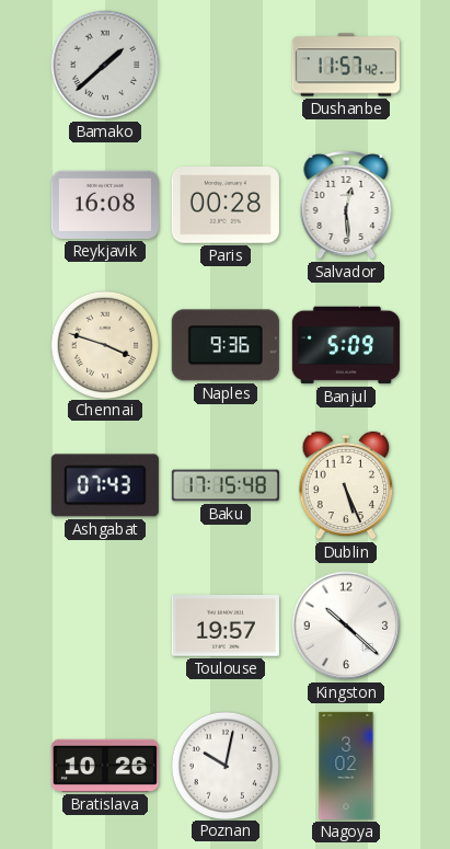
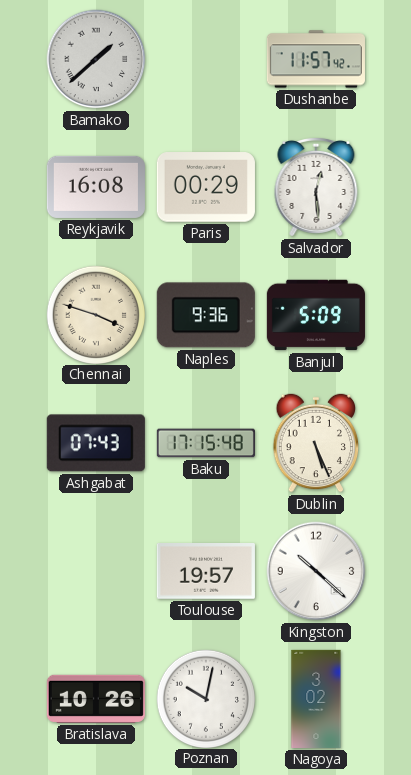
Paris: 00:28 -> 00:29
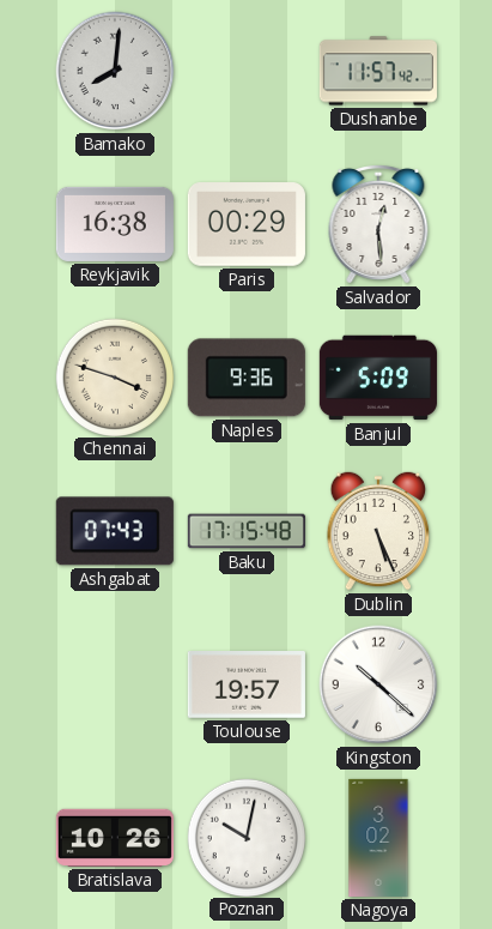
Bamako: 1:38 -> 8:01
Reykjavik: 16:08 -> 16:38
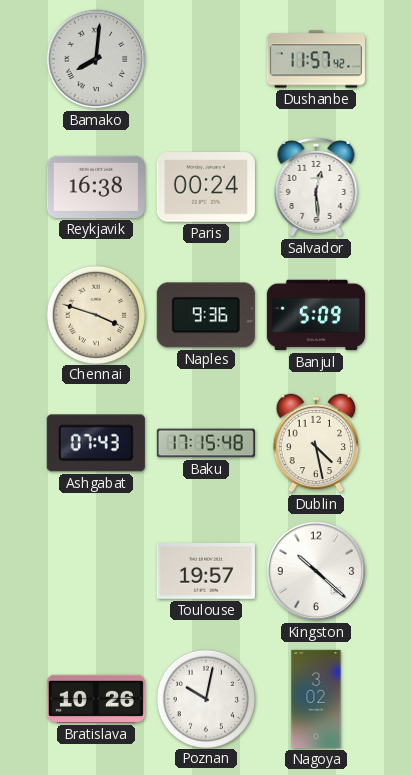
Paris: 00:29 -> 00:24
Dublin: 5:26 -> 4:28
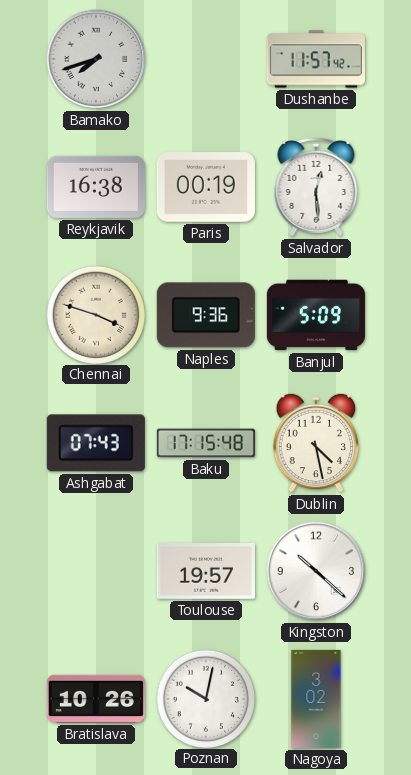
Bamako: 8:01 -> 7:42
Paris: 00:24 -> 00:19
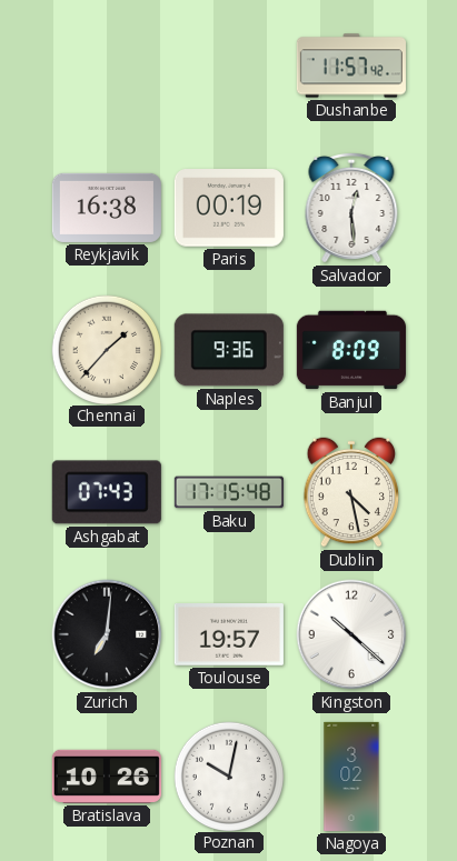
Bamako: 7:42 -> none
Chennai: 3:48 -> 1:37
Banjul: 5:09 -> 8:09
Zurich: none -> 7:01
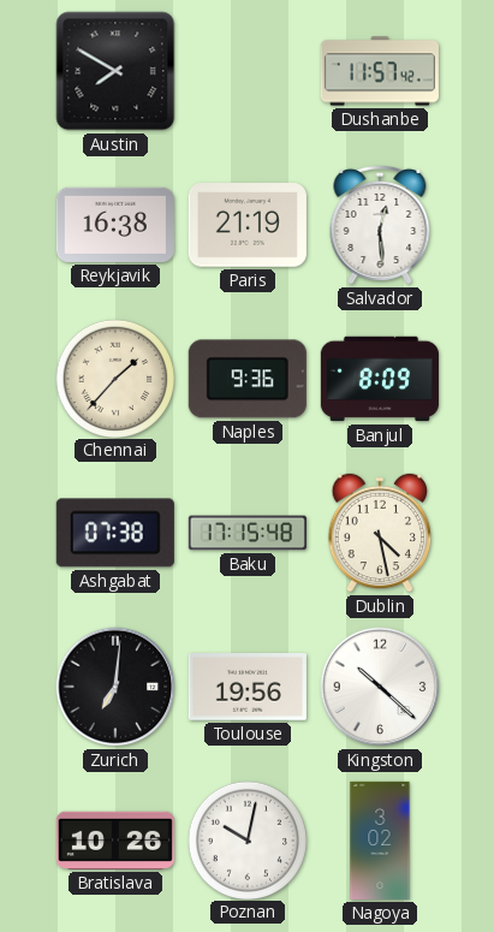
Austin: none -> 7:50
Paris: 00:19 -> 21:19
Ashgabat: 07:43 -> 07:38
Toulouse: 19:57 -> 19:56
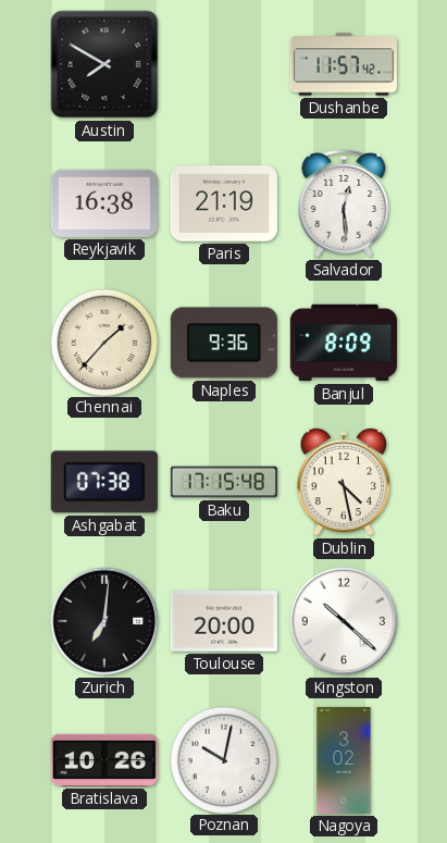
Toulouse: 19:56 -> 20:00
